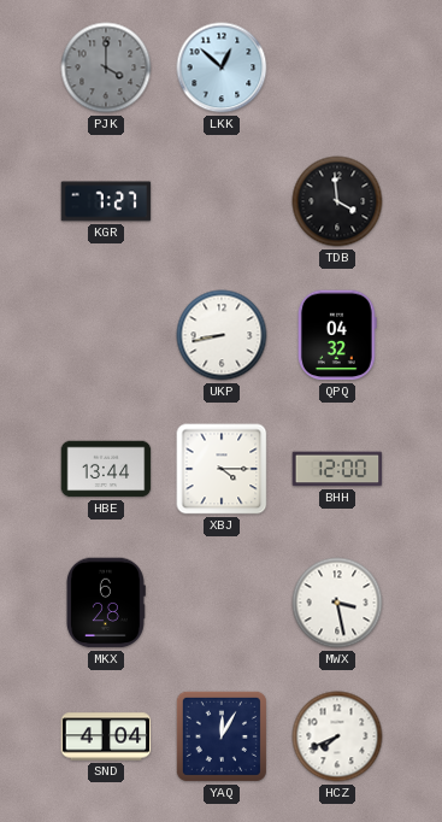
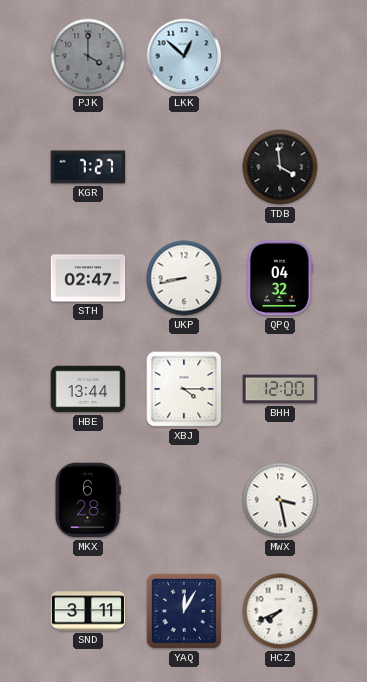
STH: none -> 02:47
SND: 4:04 -> 3:11
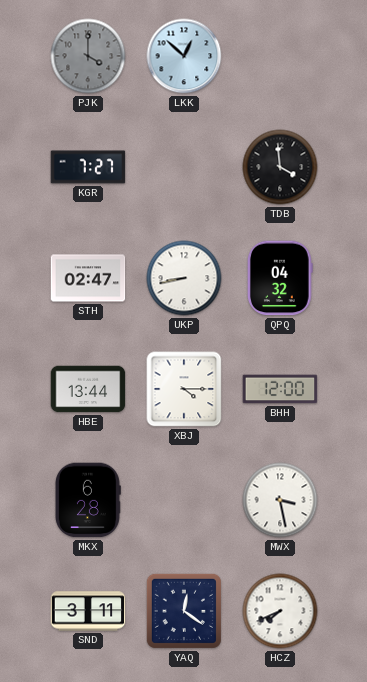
YAQ: 12:05 -> 12:21
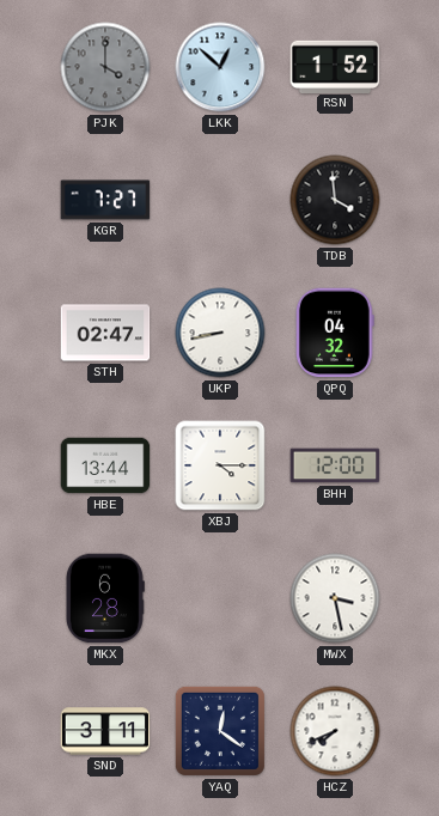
RSN: none -> 1:52
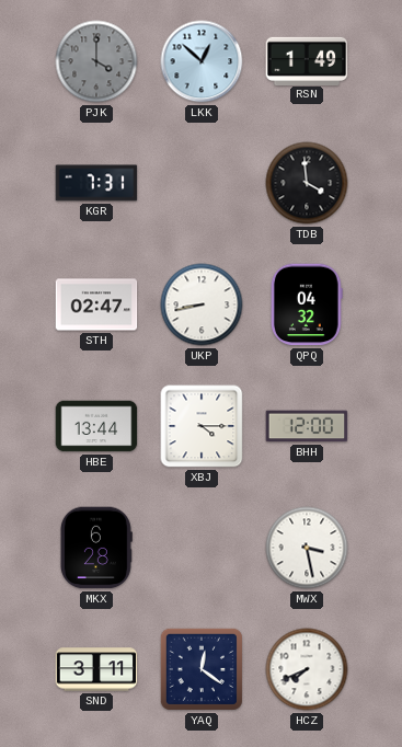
RSN: 1:52 -> 1:49
KGR: 7:27 -> 7:31
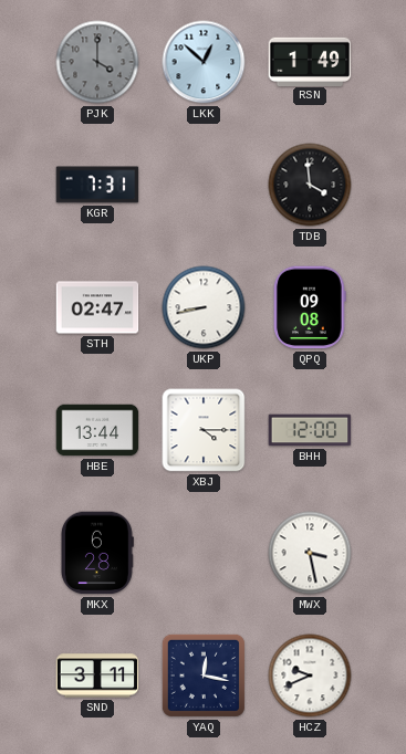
QPQ: 04:32 -> 09:08
YAQ: 12:21 -> 12:17
HCZ: 7:41 -> 9:41
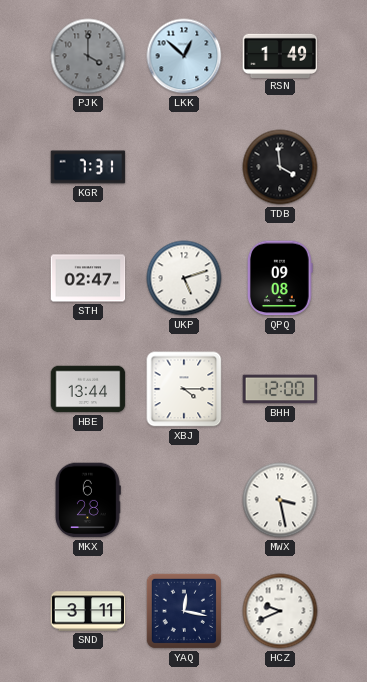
UKP: 8:43 -> 5:12
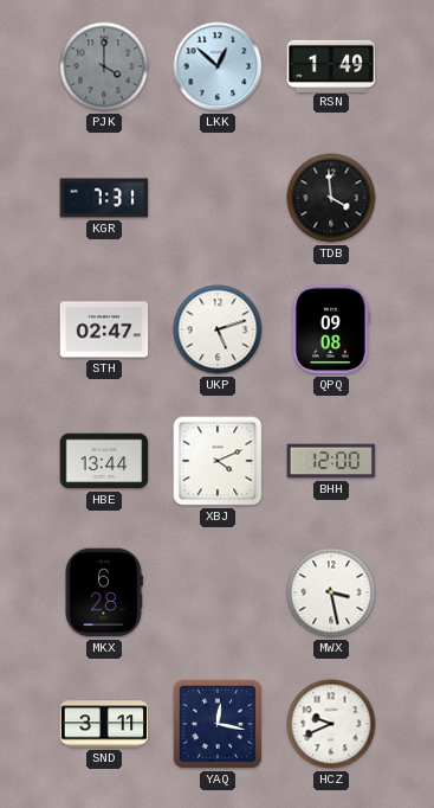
XBJ: 4:15 -> 4:11
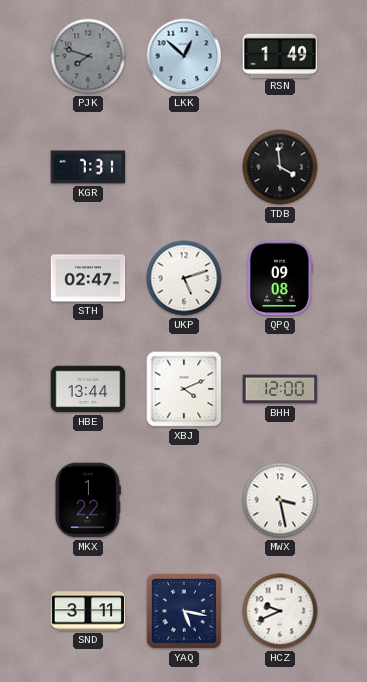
PJK: 4:00 -> 7:48
MKX: 6:28 -> 1:22
YAQ: 12:17 -> 5:17
